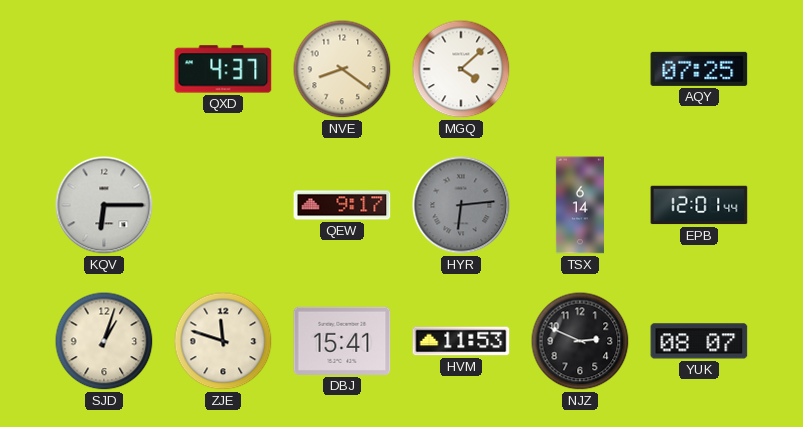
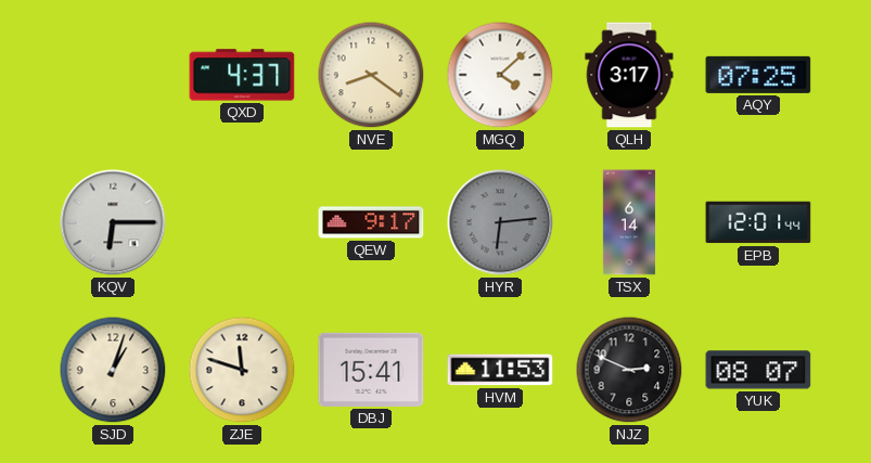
QLH: none -> 3:17
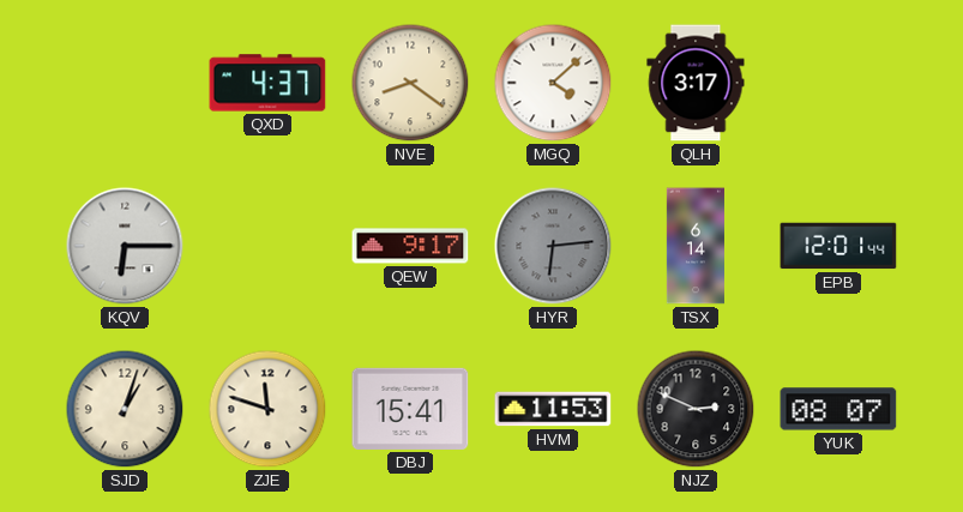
AQY: 07:25 -> none
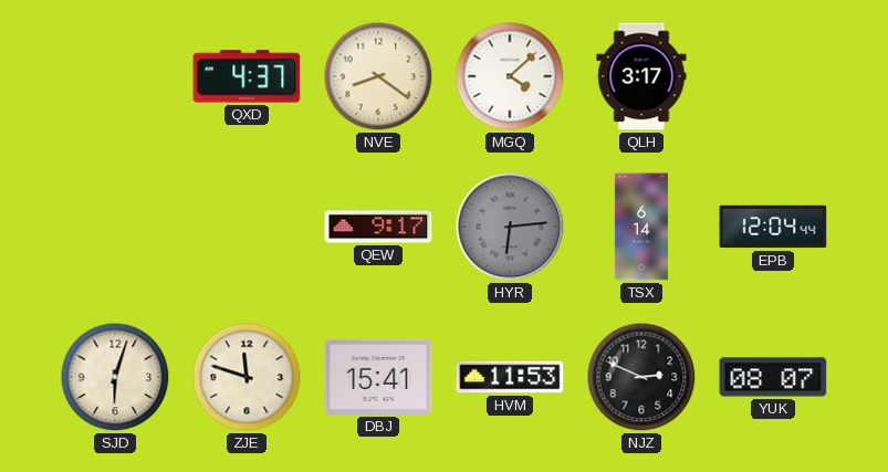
KQV: 6:15 -> none
EPB: 12:01 -> 12:04
SJD: 1:03 -> 6:03
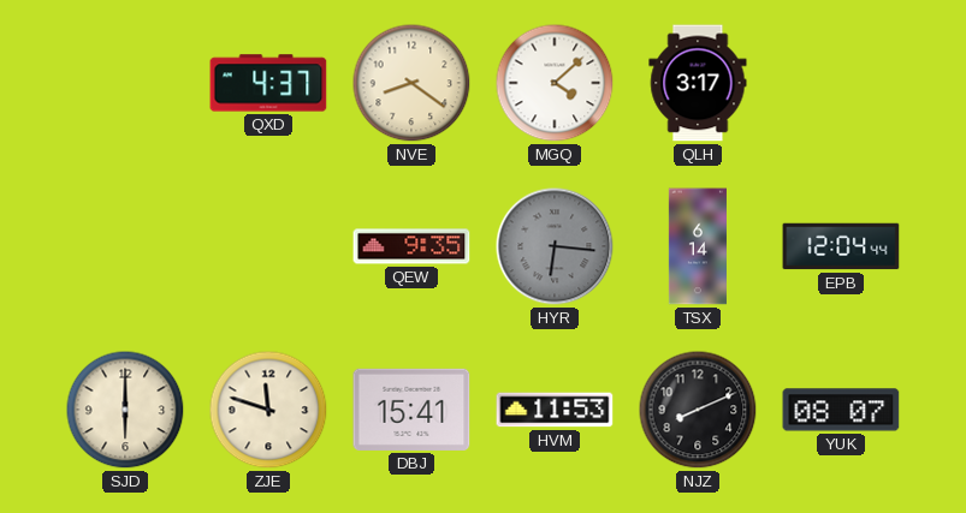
QEW: 9:17 -> 9:35
HYR: 6:14 -> 6:16
SJD: 6:03 -> 6:00
NJZ: 2:49 -> 8:11
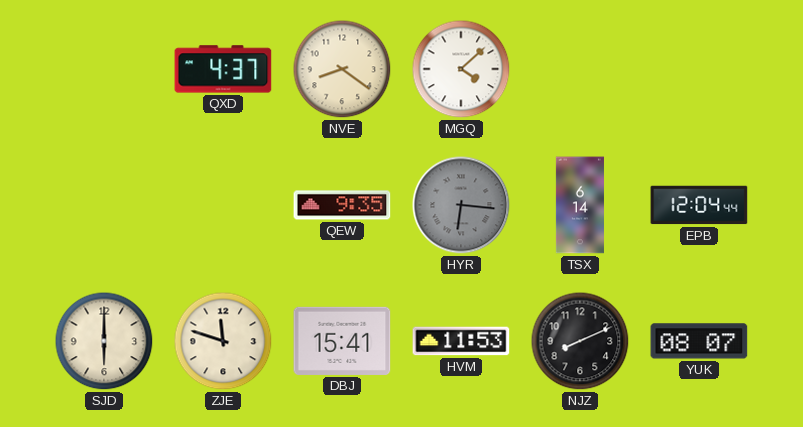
QLH: 3:17 -> none
